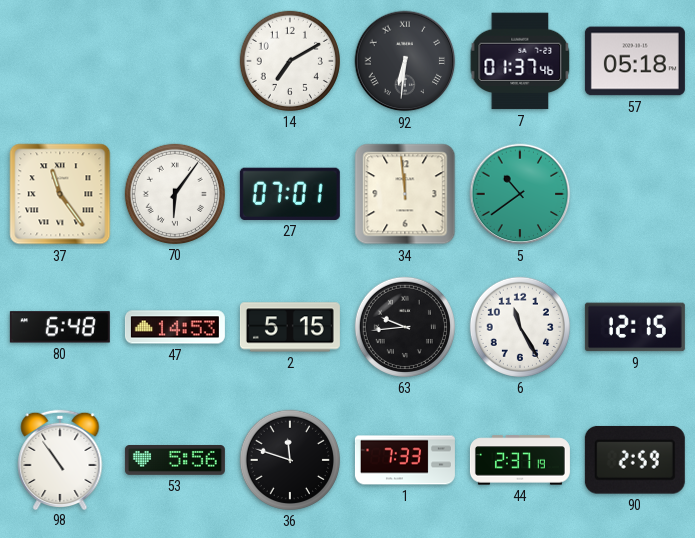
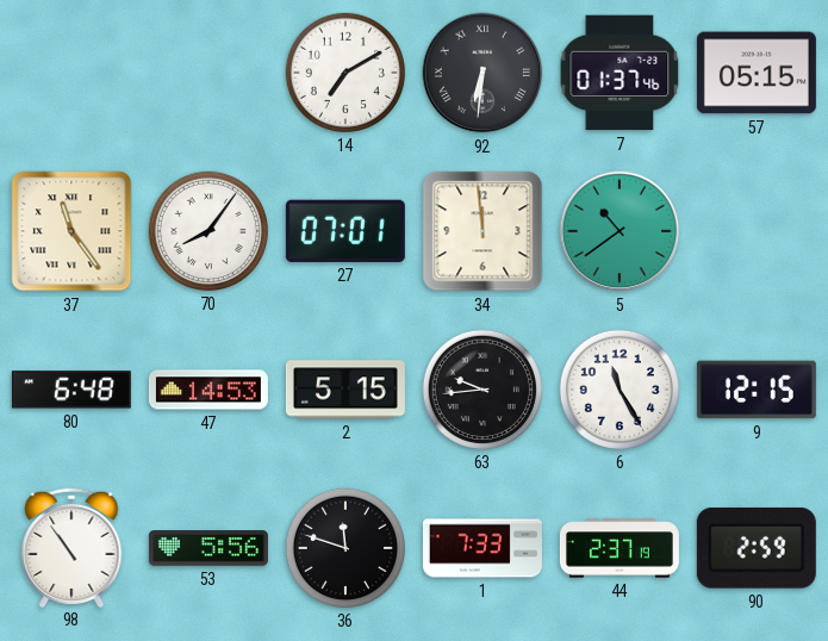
57: 05:18 -> 05:15
70: 6:06 -> 8:06
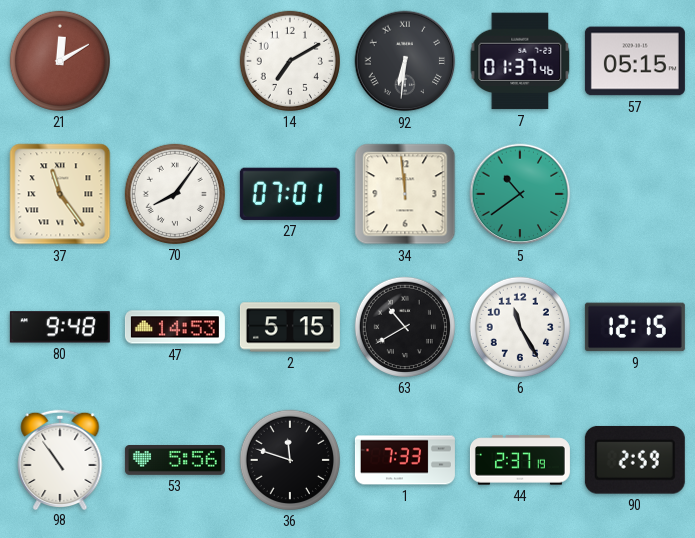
21: none -> 12:10
80: 6:48 -> 9:48
63: 9:44 -> 10:40
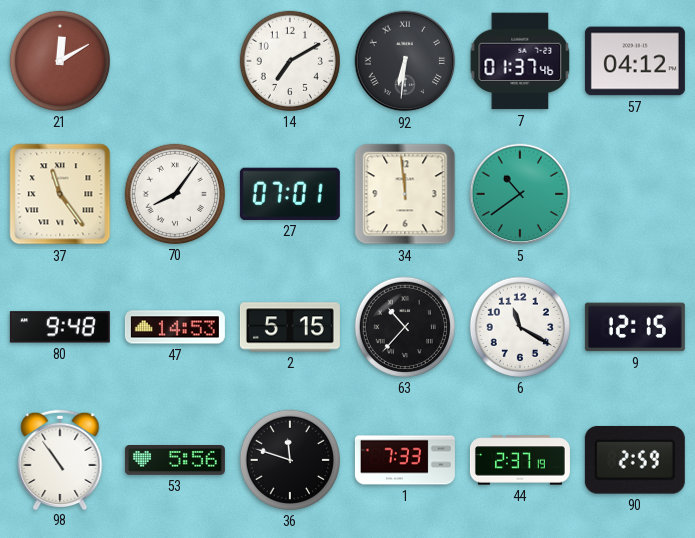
57: 05:15 -> 04:12
63: 10:40 -> 10:37
6: 11:25 -> 11:20
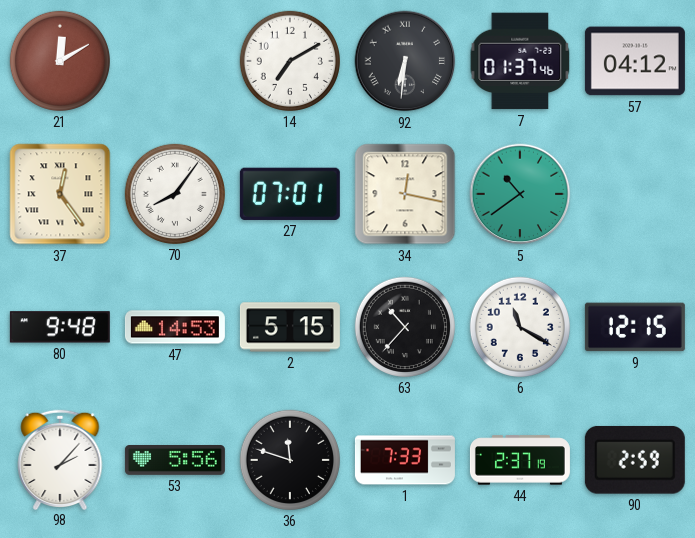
37: 11:24 -> 12:24
34: 11:59 -> 12:17
98: 10:54 -> 2:07
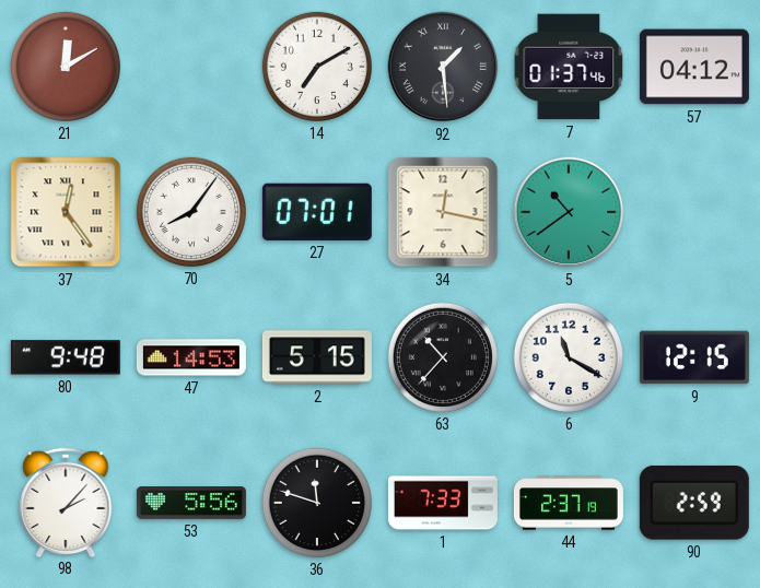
92: 6:31 -> 1:29
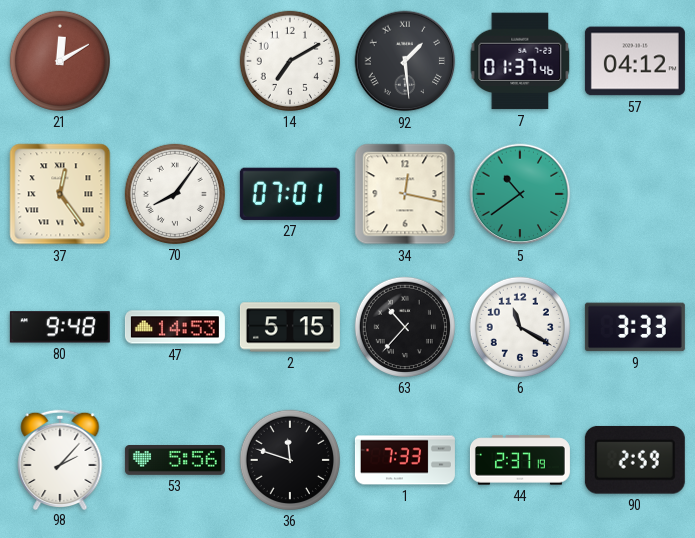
9: 12:15 -> 3:33
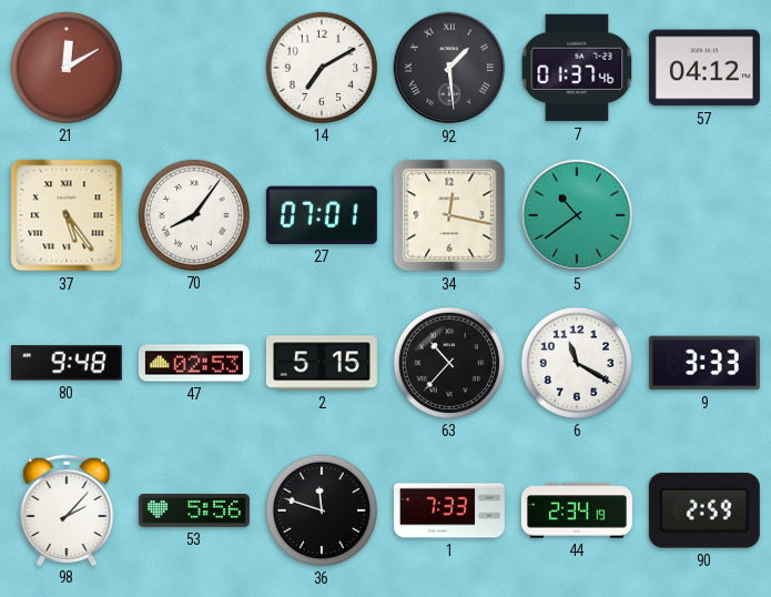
37: 12:24 -> 5:24
47: 14:53 -> 02:53
44: 2:37 -> 2:34
